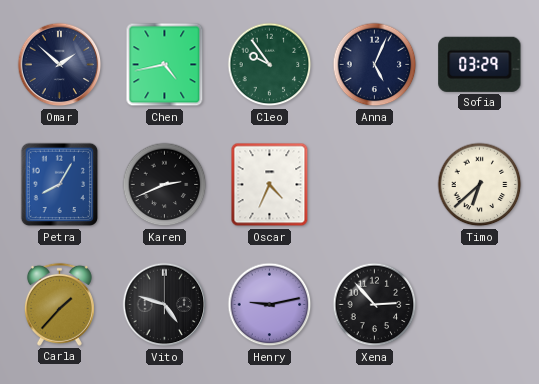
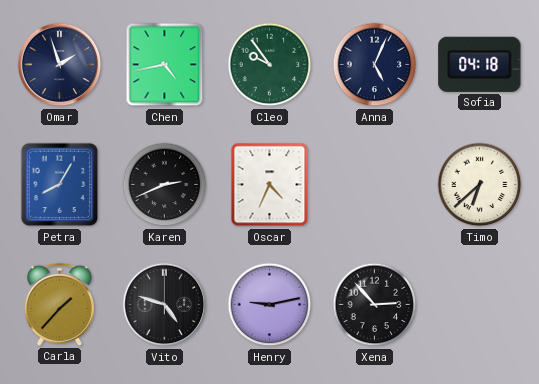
Omar: 1:52 -> 1:57
Sofia: 03:29 -> 04:18
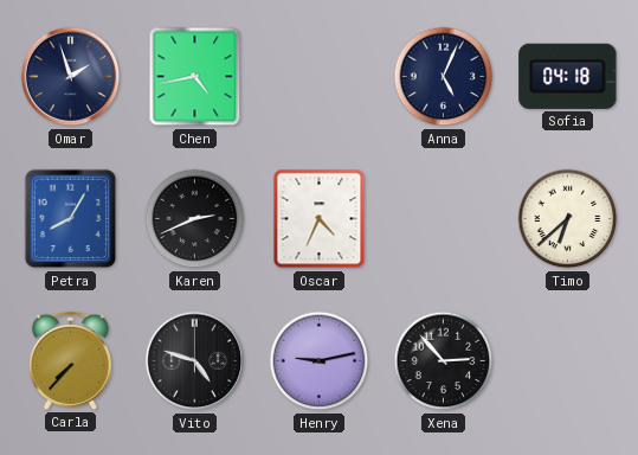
Cleo: 9:54 -> none
Carla: 1:37 -> 7:37
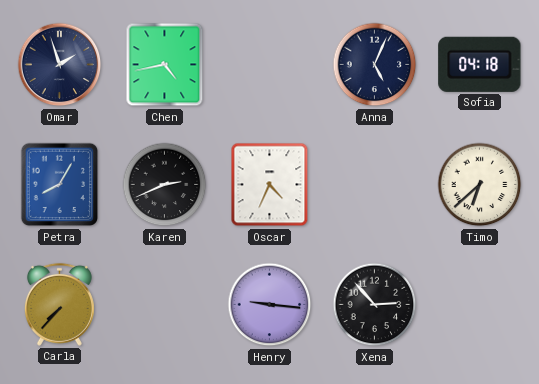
Vito: 4:48 -> none
Henry: 9:13 -> 9:16
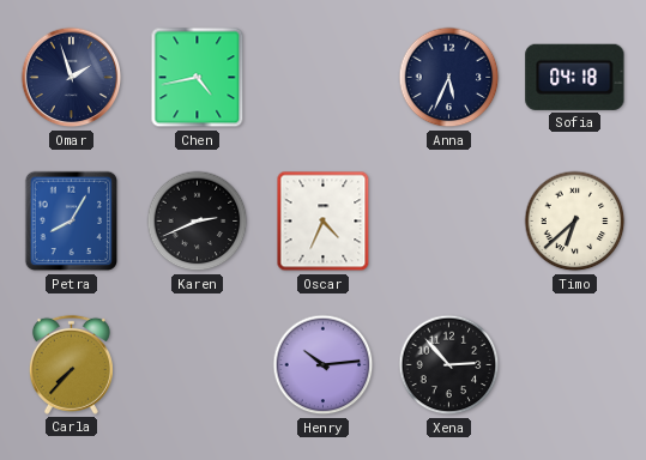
Anna: 5:04 -> 5:34
Henry: 9:16 -> 10:14
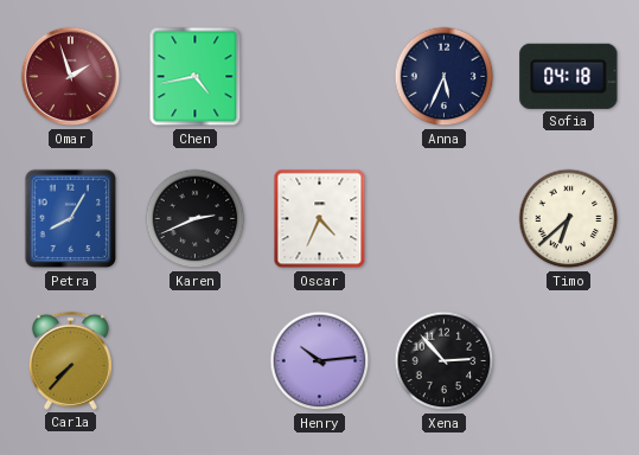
Omar dial: navy -> burgundy
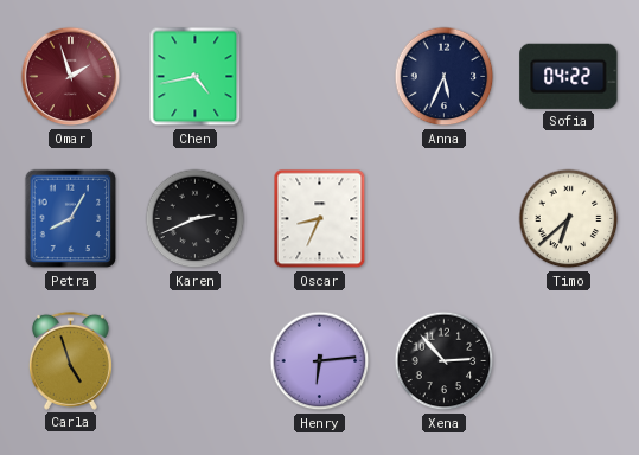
Sofia: 04:18 -> 04:22
Oscar: 4:34 -> 8:34
Carla: 7:37 -> 4:57
Henry: 10:14 -> 6:14
